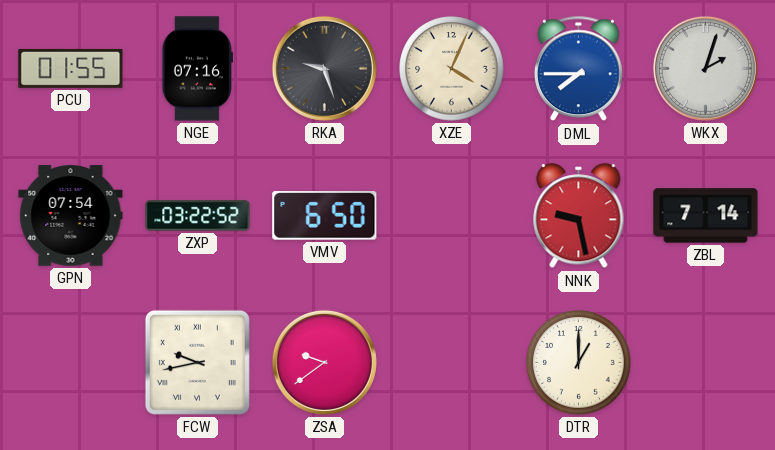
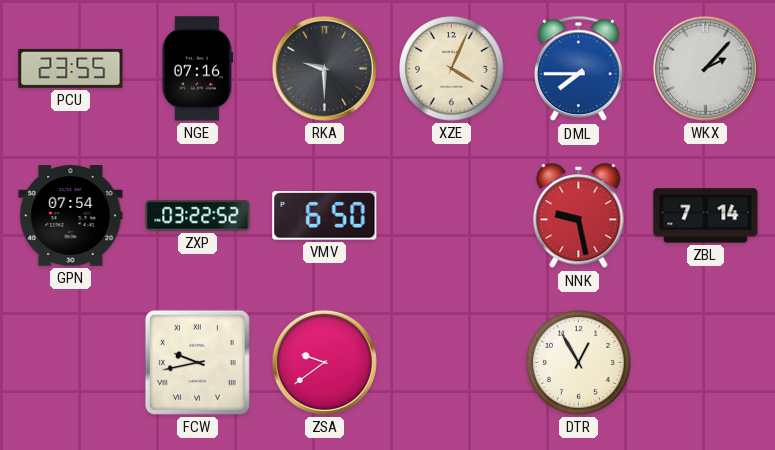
PCU: 01:55 -> 23:55
RKA: 9:27 -> 9:30
WKX: 2:03 -> 2:07
DTR: 1:00 -> 12:55
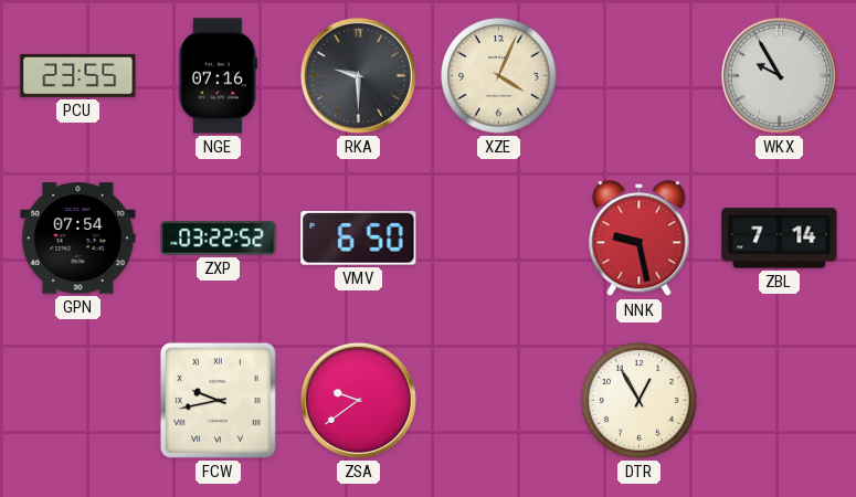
DML: 7:45 -> none
WKX: 2:07 -> 9:55
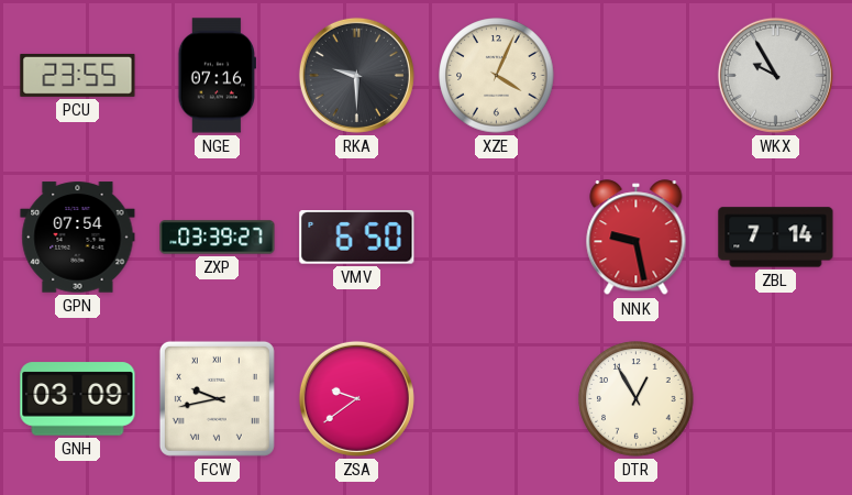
ZXP: 03:22 -> 03:39
GNH: none -> 03:09
